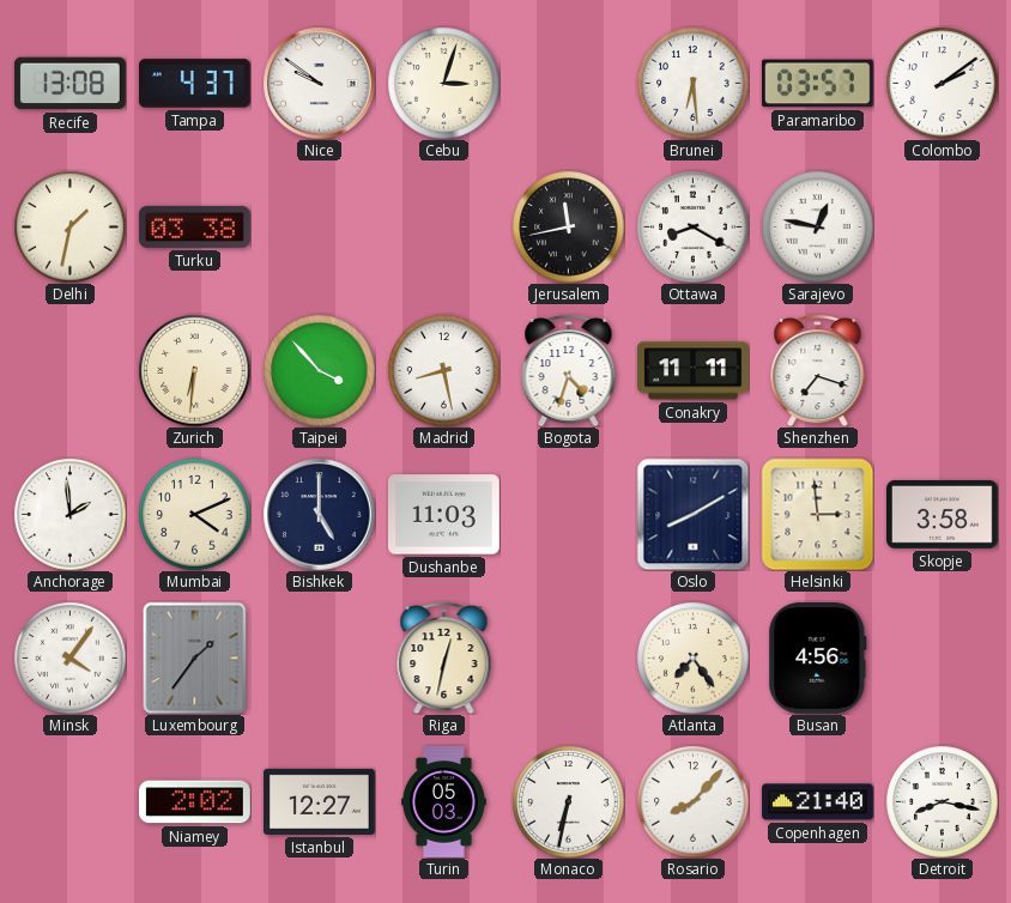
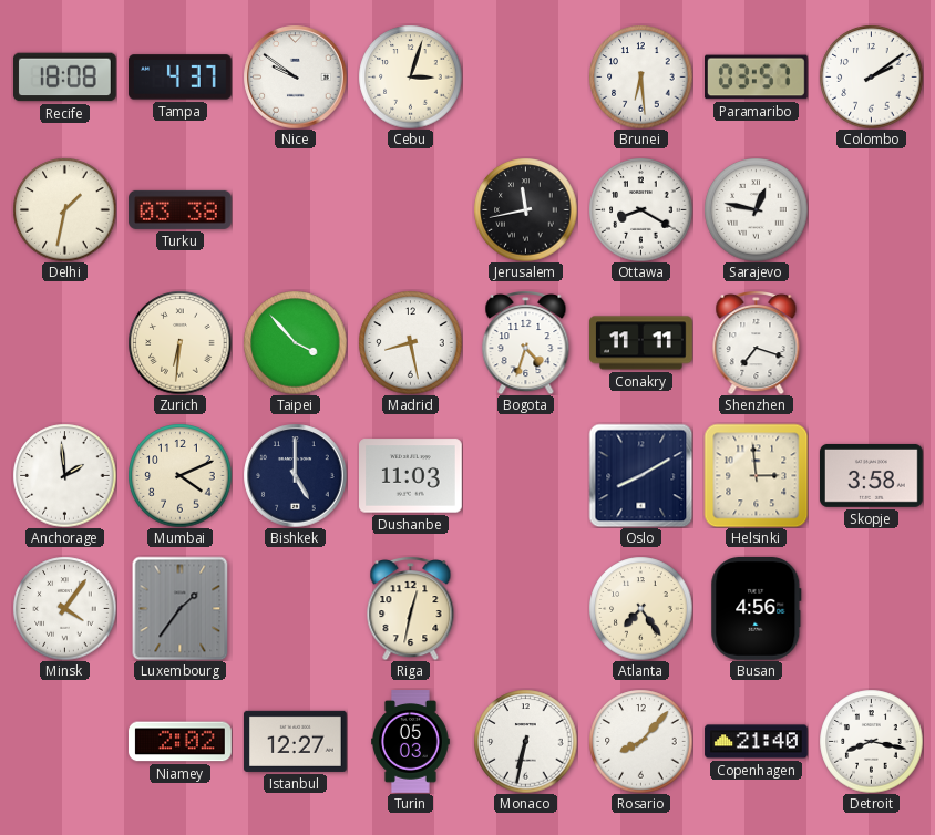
Recife: 13:08 -> 18:08
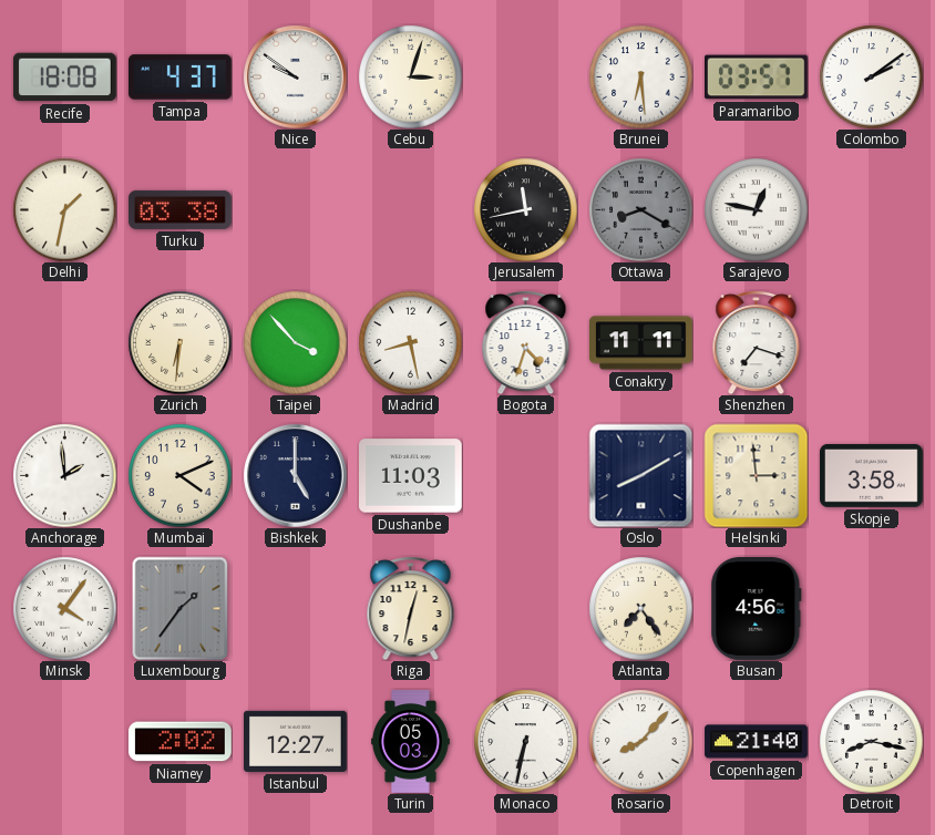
Ottawa dial: white -> grey
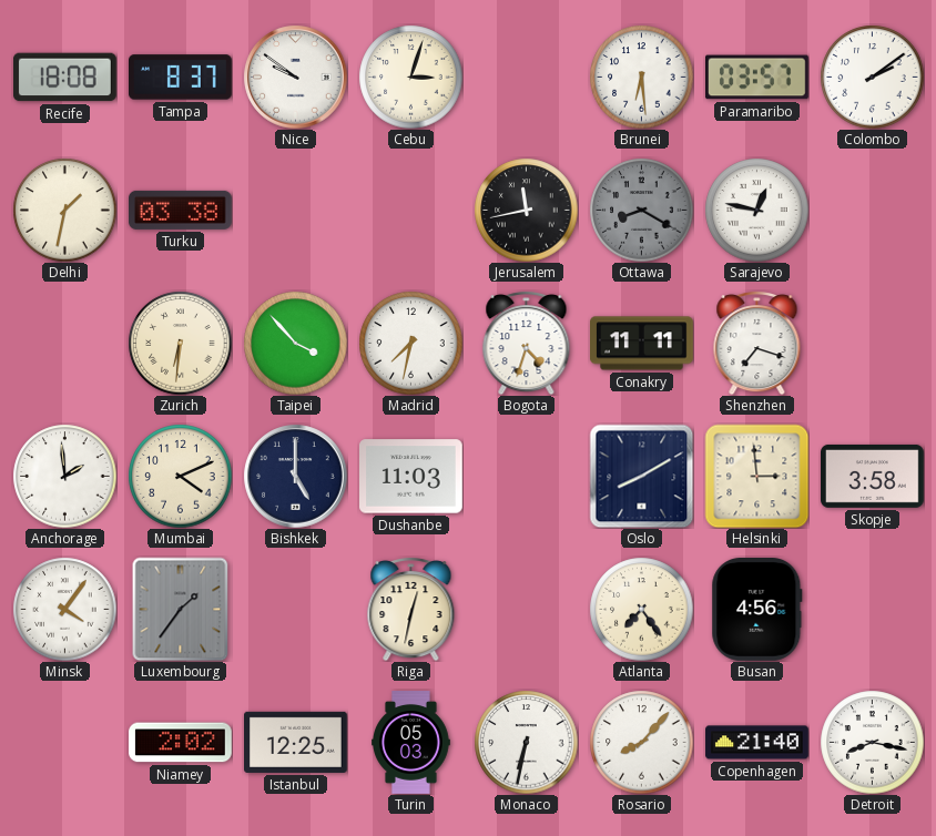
Tampa: 4:37 -> 8:37
Madrid: 8:28 -> 7:32
Istanbul: 12:27 -> 12:25
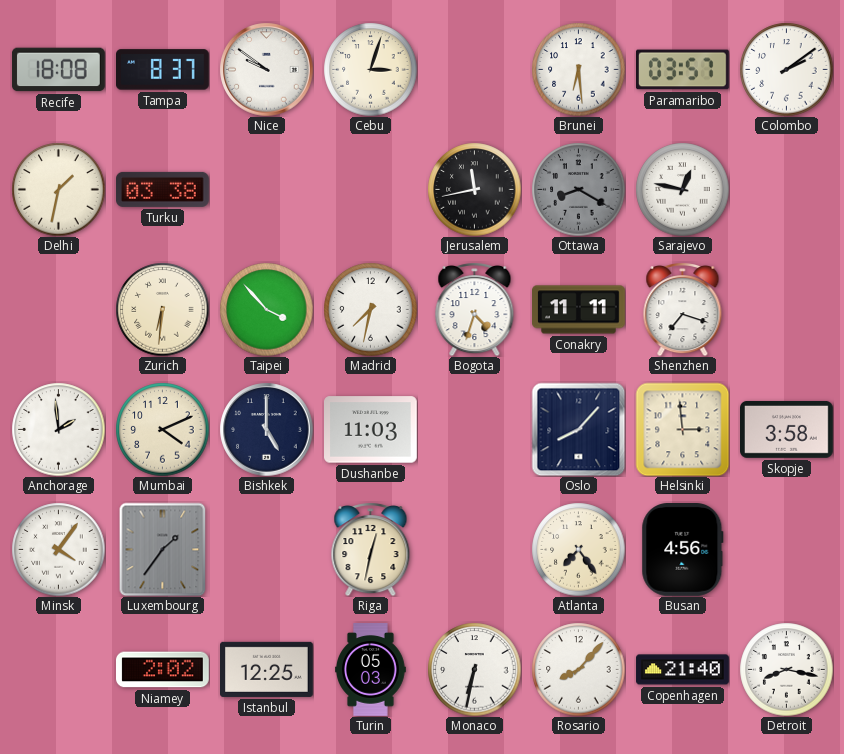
Oslo: 8:10 -> 8:07
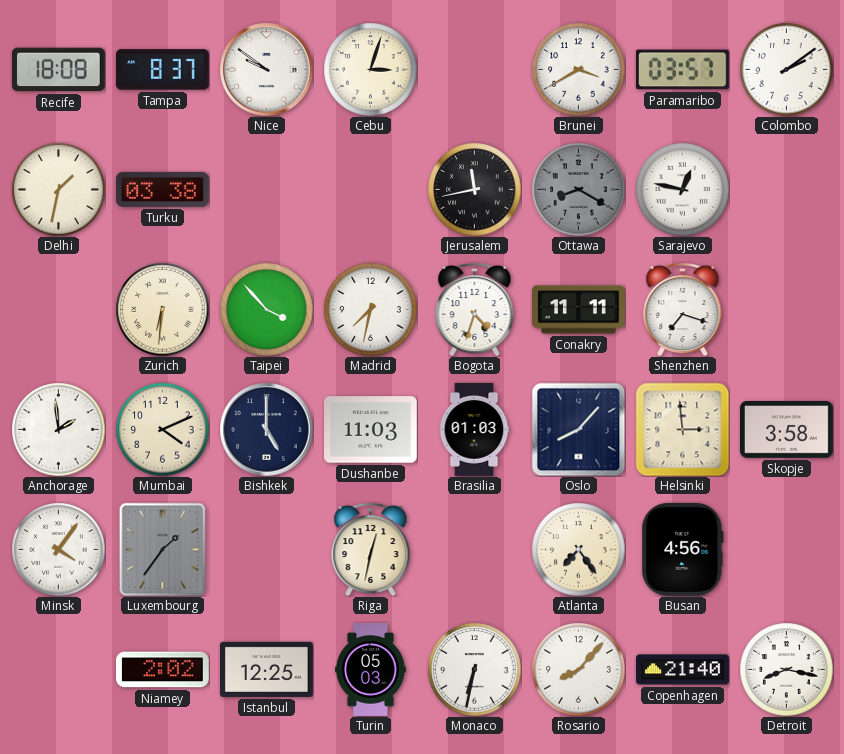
Brunei: 6:29 -> 3:40
Brasilia: none -> 01:03
